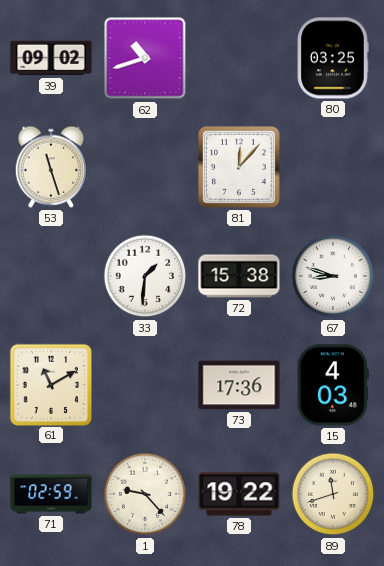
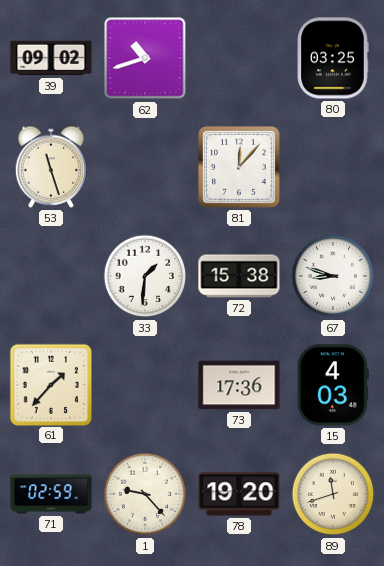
61: 11:10 -> 1:37
78: 19:22 -> 19:20
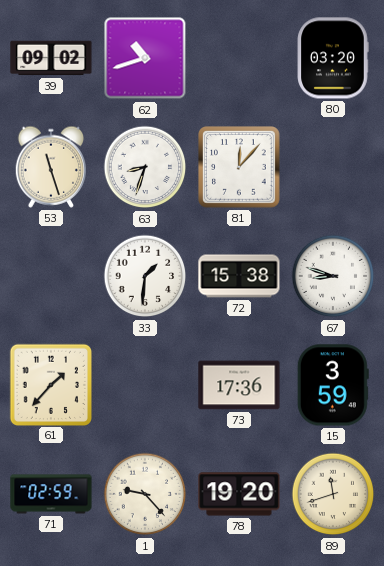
80: 03:25 -> 03:20
63: none -> 8:33
15: 4:03 -> 3:59
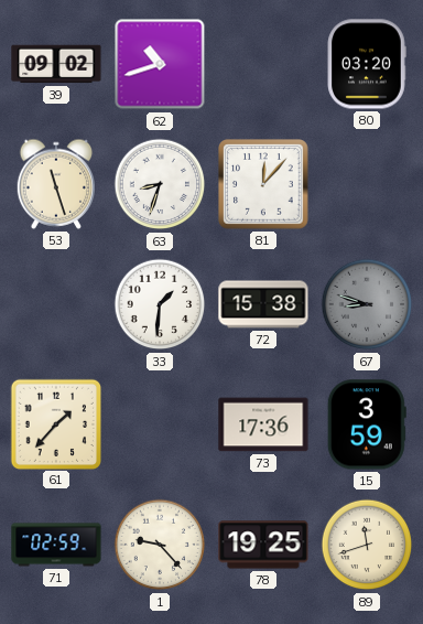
67 dial: white -> grey
78: 19:20 -> 19:25
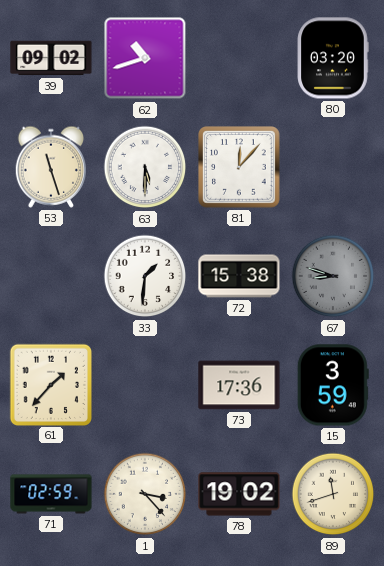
63: 8:33 -> 5:30
1: 9:23 -> 3:23
78: 19:25 -> 19:02
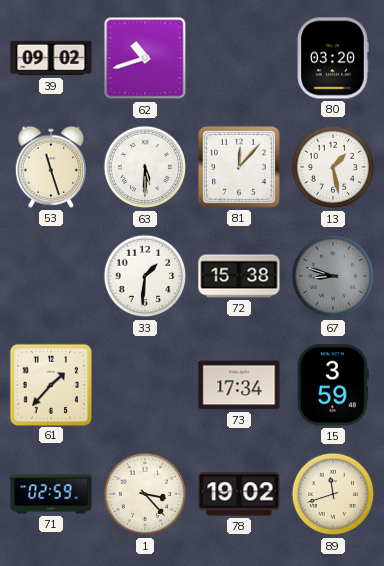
13: none -> 1:28
73: 17:36 -> 17:34
